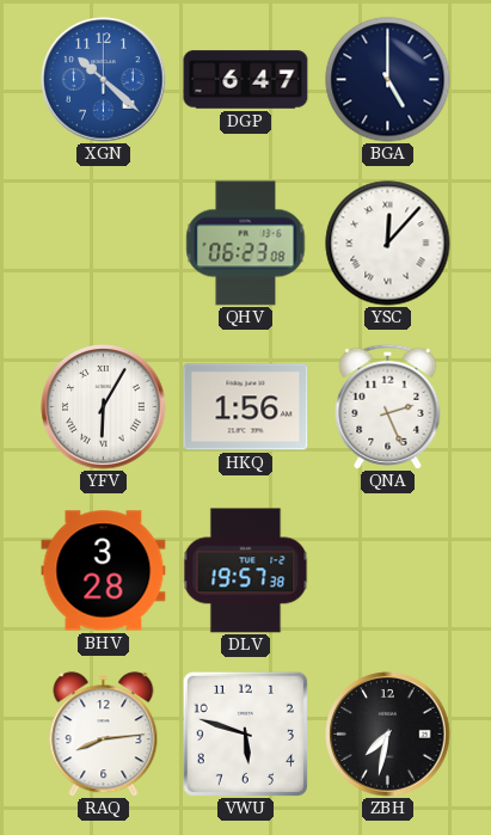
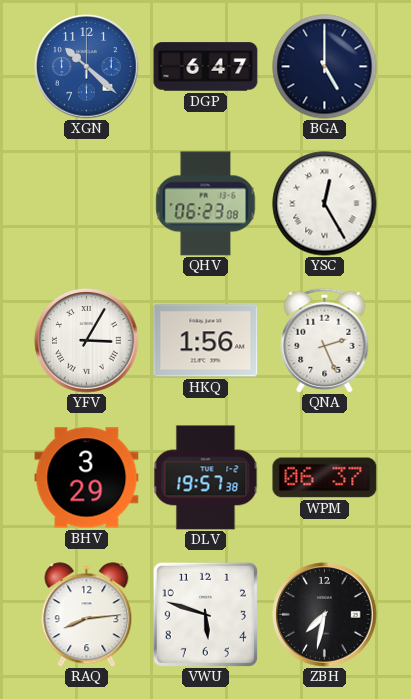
YSC: 12:07 -> 12:25
YFV: 6:05 -> 3:05
BHV: 3:28 -> 3:29
WPM: none -> 06:37
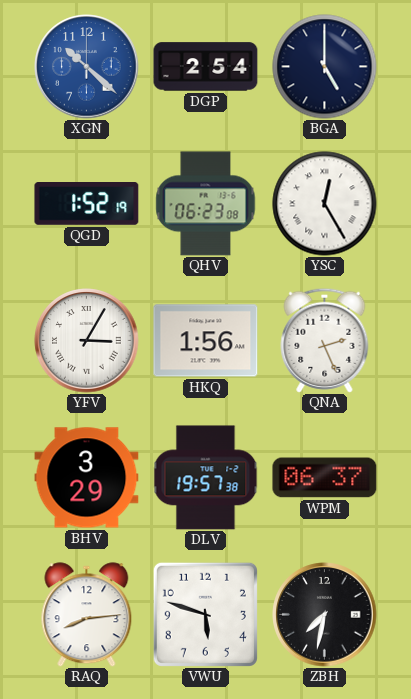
DGP: 6:47 -> 2:54
QGD: none -> 1:52
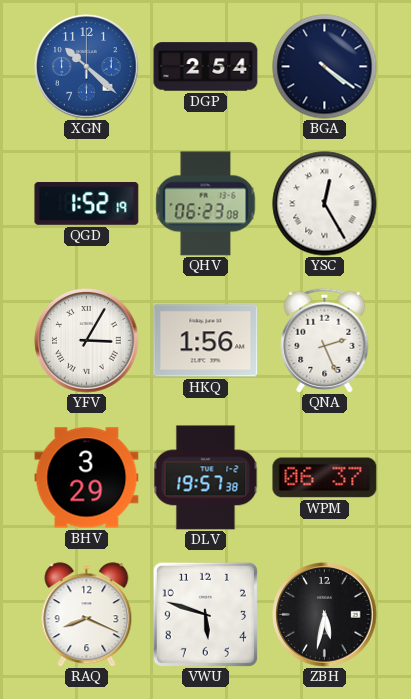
BGA: 5:00 -> 4:21
RAQ: 8:14 -> 8:19
ZBH: 7:32 -> 5:32
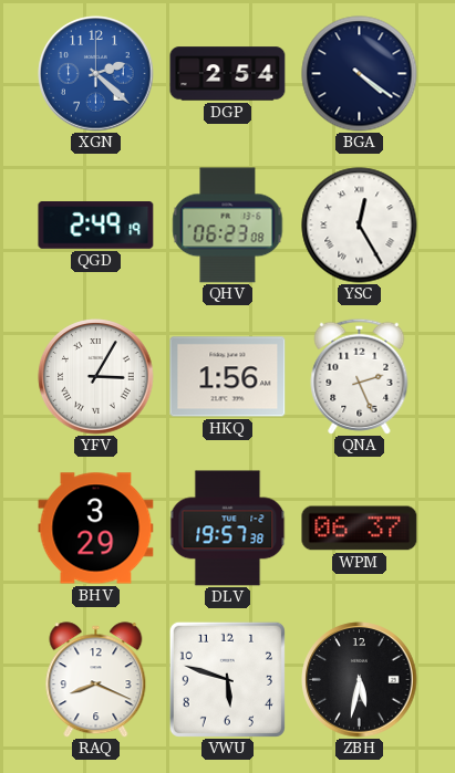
XGN: 10:22 -> 2:22
QGD: 1:52 -> 2:49
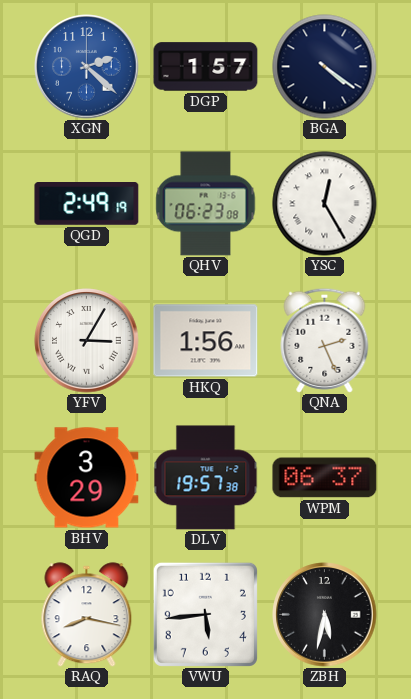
DGP: 2:54 -> 1:57
RAQ: 8:19 -> 8:17
VWU: 5:48 -> 5:44
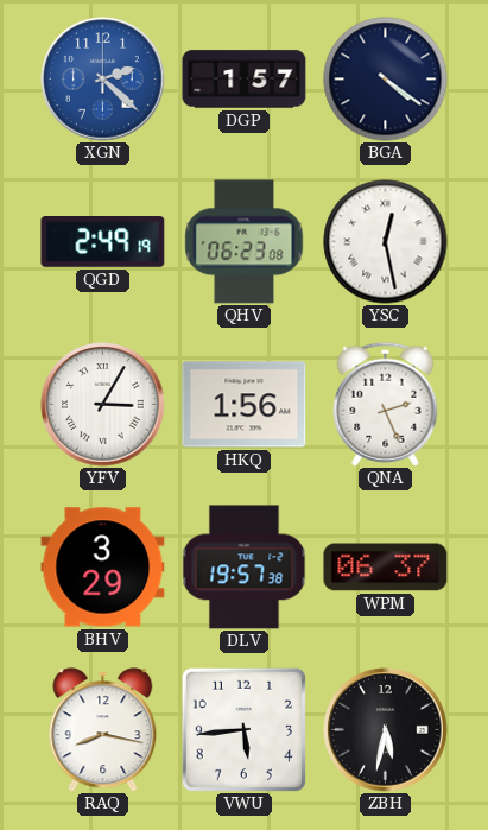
YSC: 12:25 -> 12:28
